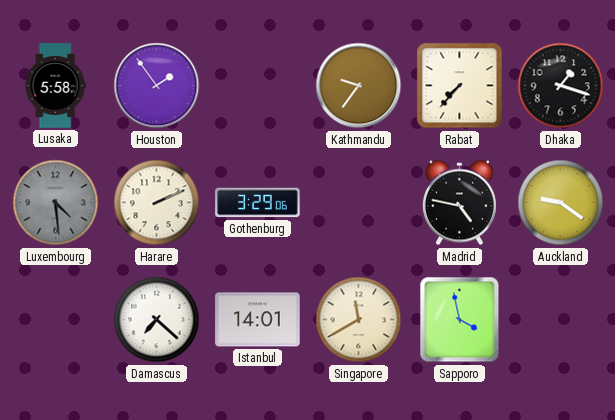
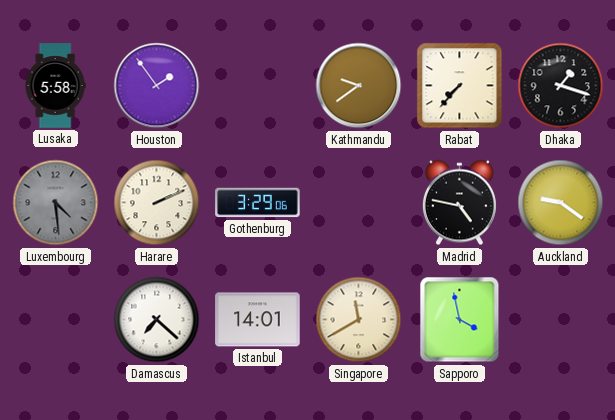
Kathmandu: 9:36 -> 9:39
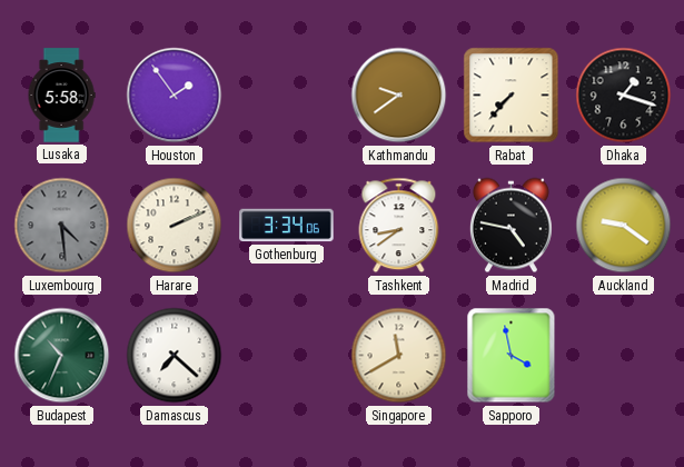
Gothenburg: 3:29 -> 3:34
Tashkent: none -> 8:39
Budapest: none -> 10:34
Istanbul: 14:01 -> none
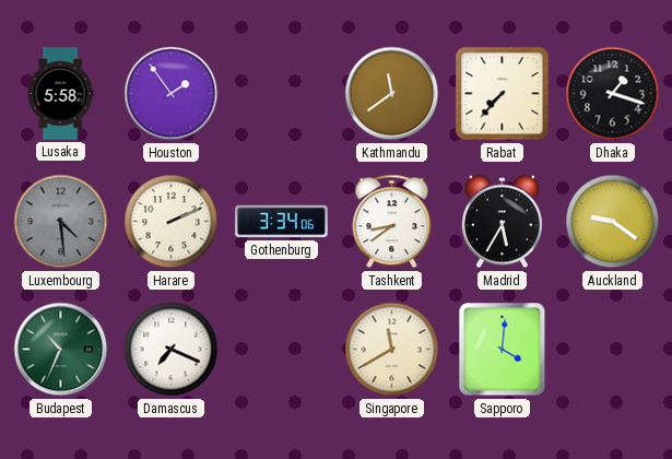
Kathmandu: 9:39 -> 11:39
Madrid: 4:47 -> 5:35
Damascus: 7:22 -> 7:19
Sapporo: 3:58 -> 4:01
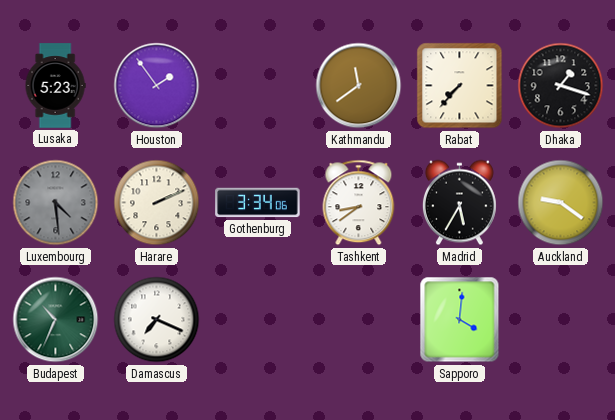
Lusaka: 5:58 -> 5:23
Singapore: 11:40 -> none
